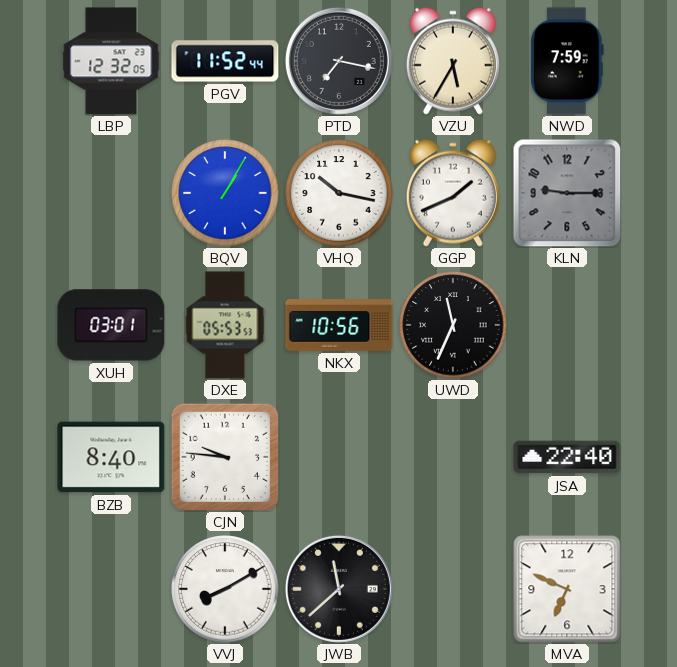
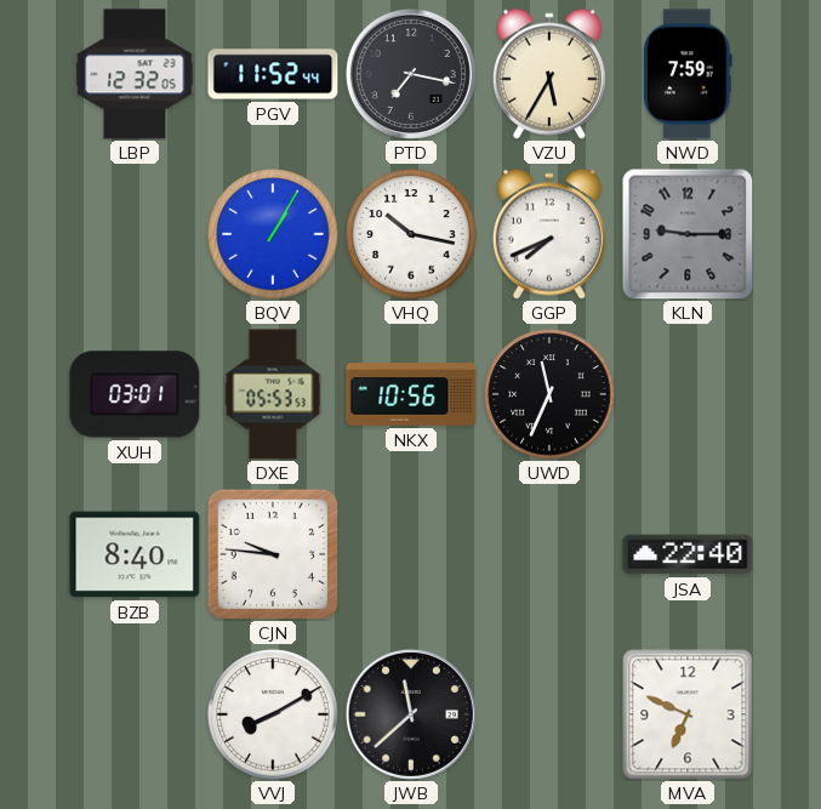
GGP: 1:41 -> 7:41
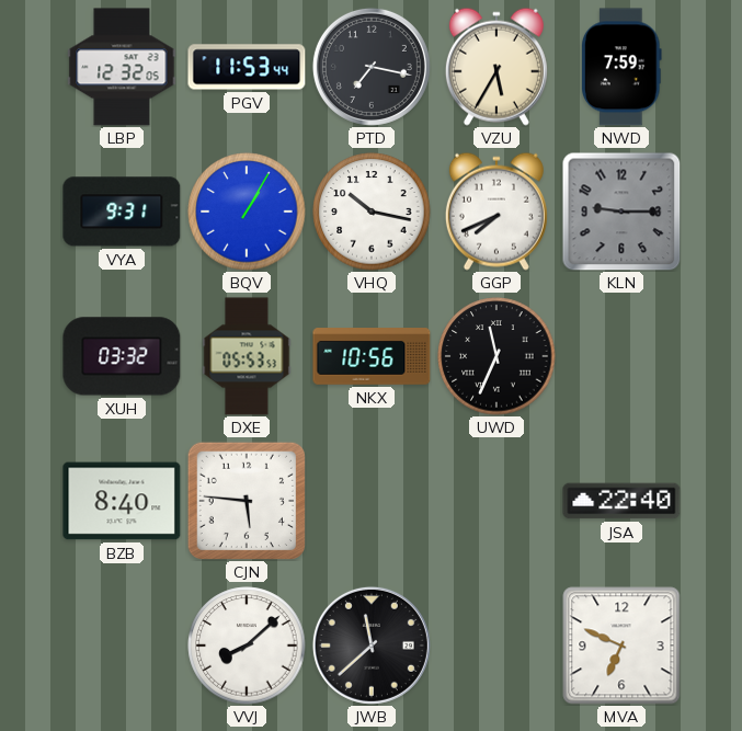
PGV: 11:52 -> 11:53
VYA: none -> 9:31
XUH: 03:01 -> 03:32
CJN: 9:46 -> 5:46
VVJ: 8:10 -> 8:08
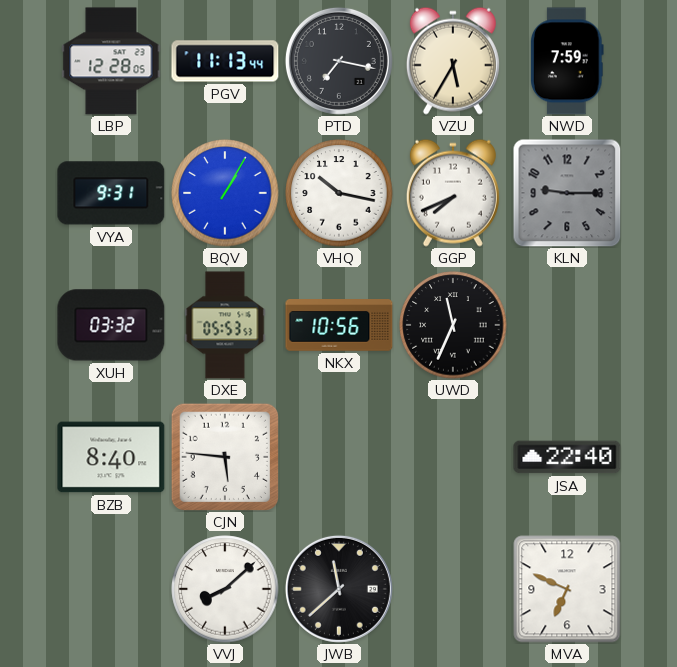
LBP: 12:32 -> 12:28
PGV: 11:53 -> 11:13
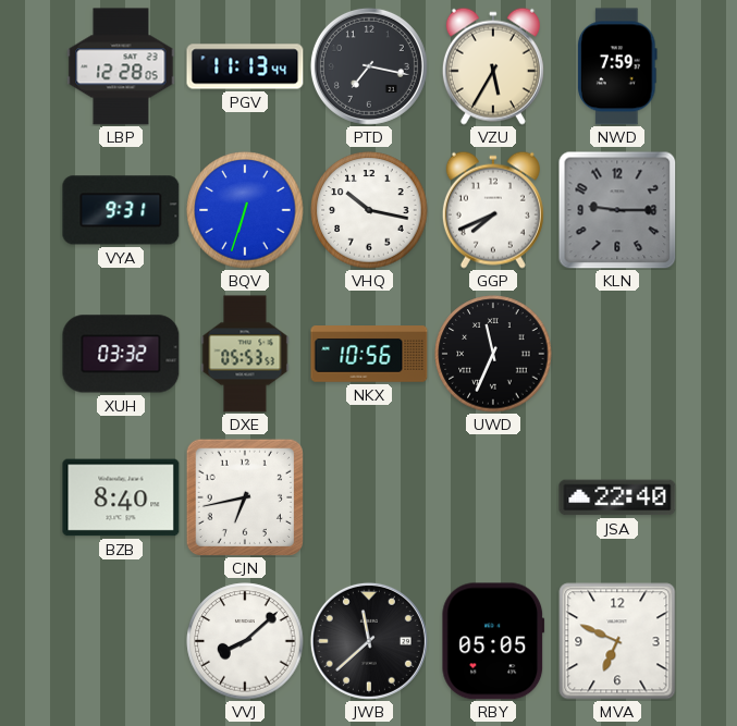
BQV: 1:05 -> 6:33
CJN: 5:46 -> 6:43
RBY: none -> 05:05
